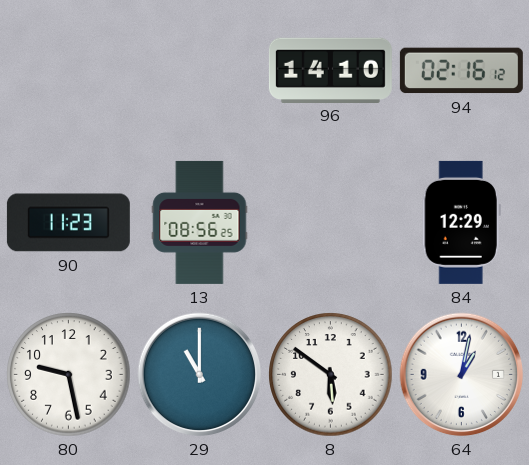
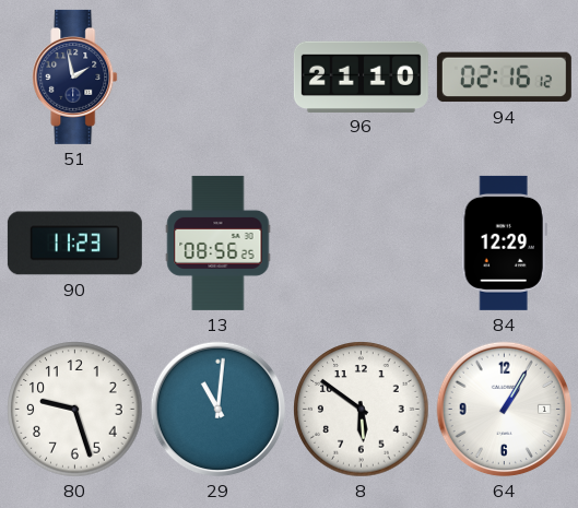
51: none -> 1:58
96: 14:10 -> 21:10
80: 9:28 -> 9:27
29: 11:00 -> 11:01
64: 1:02 -> 1:05
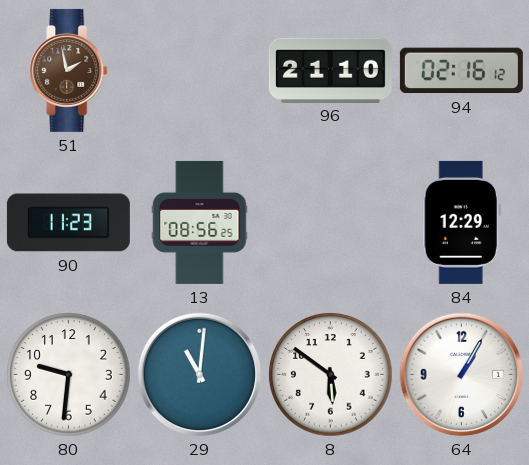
51 dial: navy -> brown
80: 9:27 -> 9:31
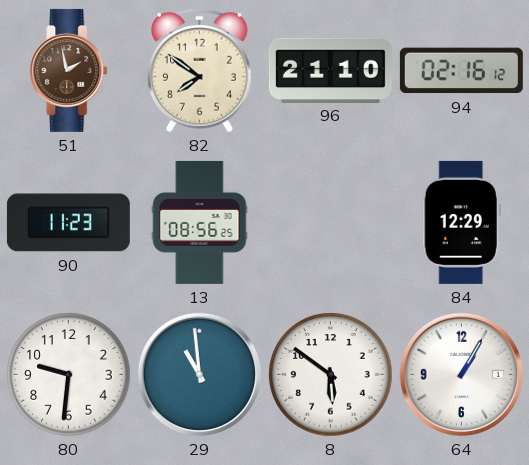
82: none -> 7:51
29: 11:01 -> 10:59
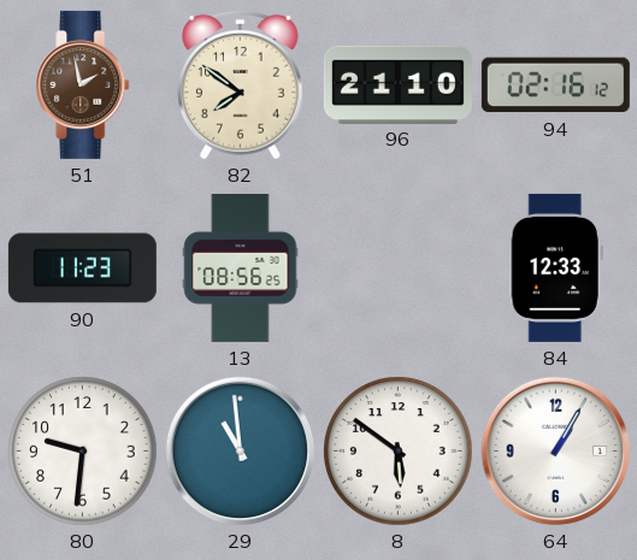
84: 12:29 -> 12:33
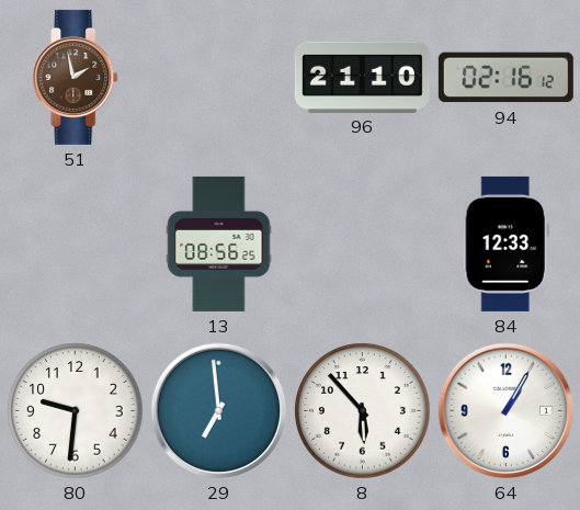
82: 7:51 -> none
90: 11:23 -> none
29: 10:59 -> 6:59
8: 5:51 -> 5:53
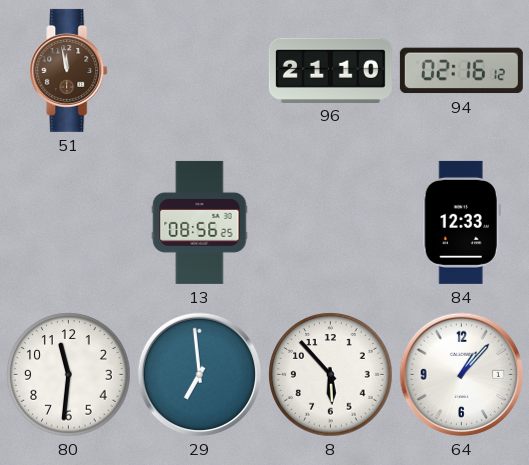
51: 1:58 -> 11:58
80: 9:31 -> 11:31
64: 1:05 -> 1:07
